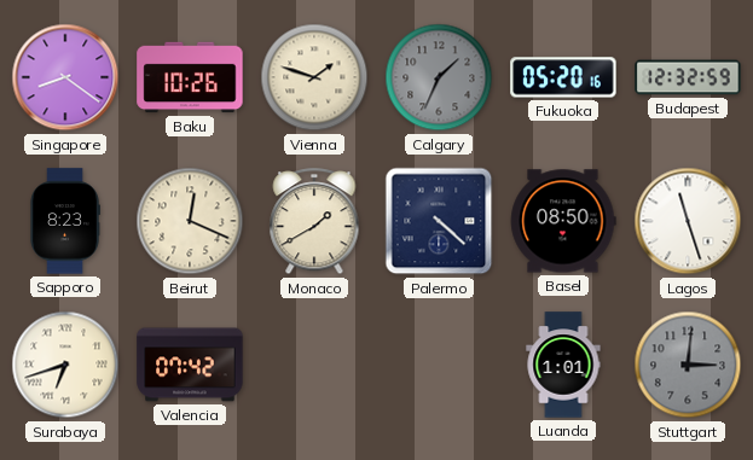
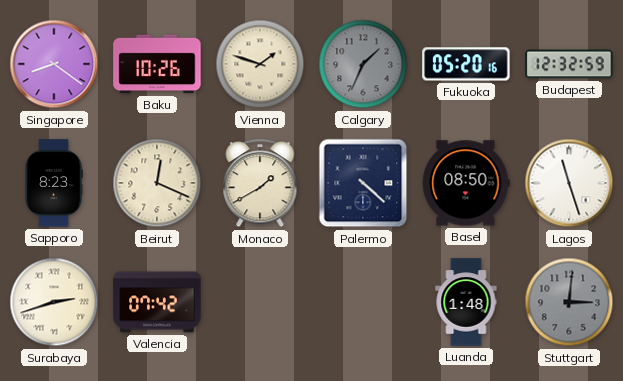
Surabaya: 6:42 -> 2:42
Luanda: 1:01 -> 1:48
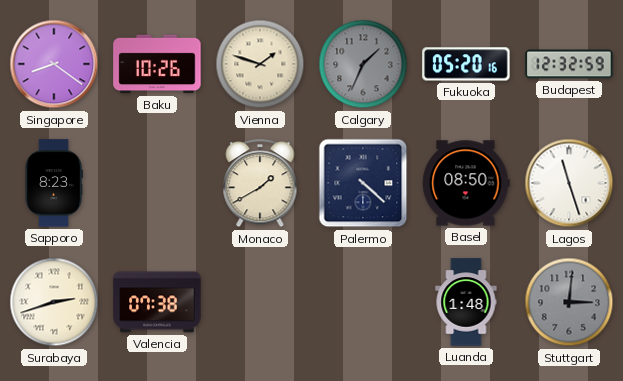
Beirut: 12:19 -> none
Valencia: 07:42 -> 07:38
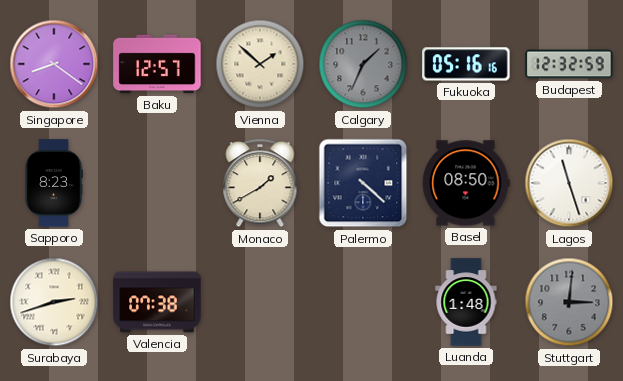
Baku: 10:26 -> 12:57
Vienna: 1:48 -> 1:52
Fukuoka: 05:20 -> 05:16
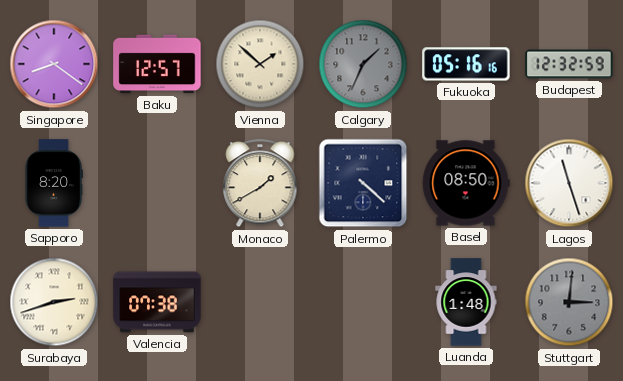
Sapporo: 8:23 -> 8:20
